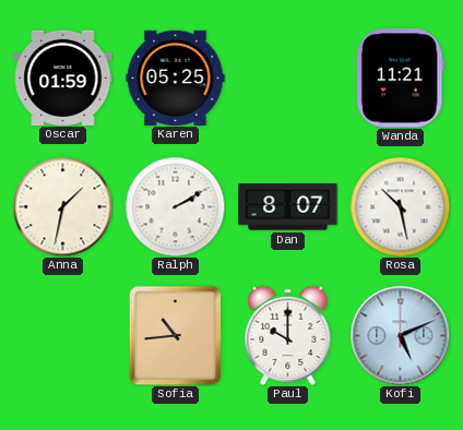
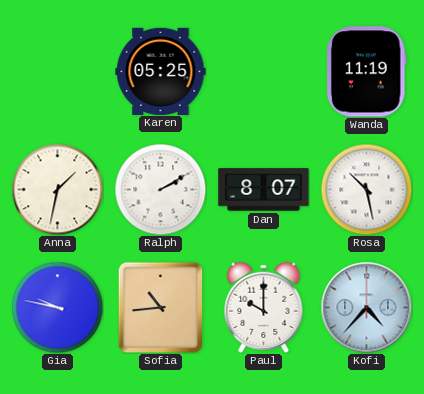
Oscar: 01:59 -> none
Wanda: 11:21 -> 11:19
Gia: none -> 9:47
Kofi: 5:11 -> 4:37
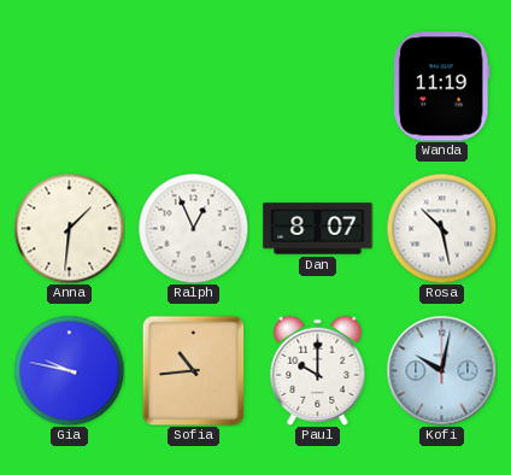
Karen: 05:25 -> none
Anna: 1:32 -> 1:31
Ralph: 2:10 -> 12:56
Kofi: 4:37 -> 10:02
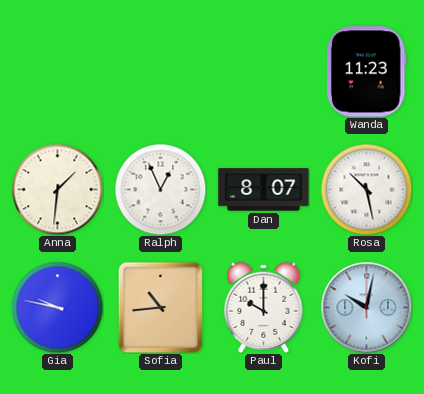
Wanda: 11:19 -> 11:23
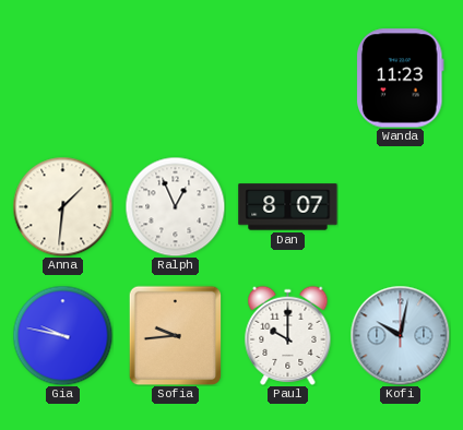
Rosa: 10:28 -> none
Sofia: 10:44 -> 9:44
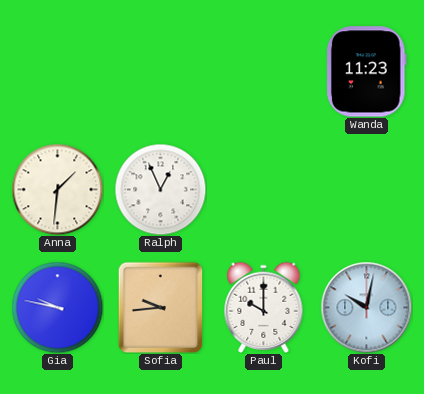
Dan: 8:07 -> none
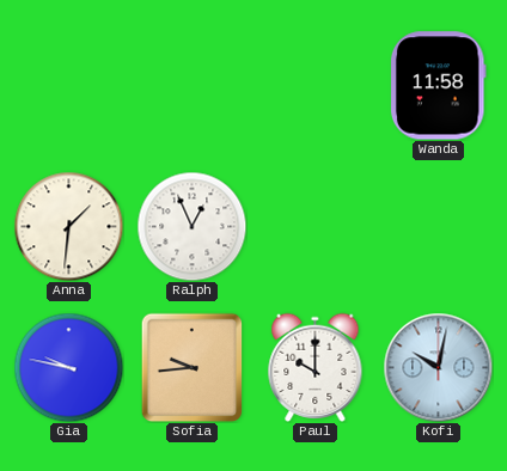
Wanda: 11:23 -> 11:58
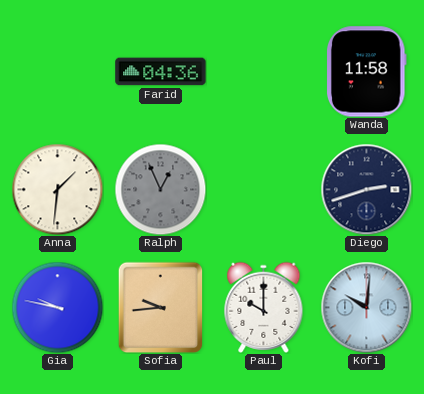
Farid: none -> 04:36
Ralph dial: white -> grey
Diego: none -> 2:42
Kofi: 10:02 -> 10:01
